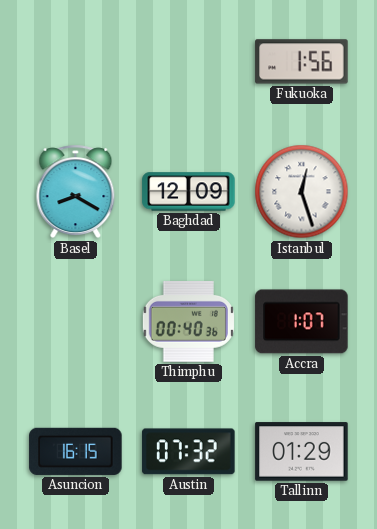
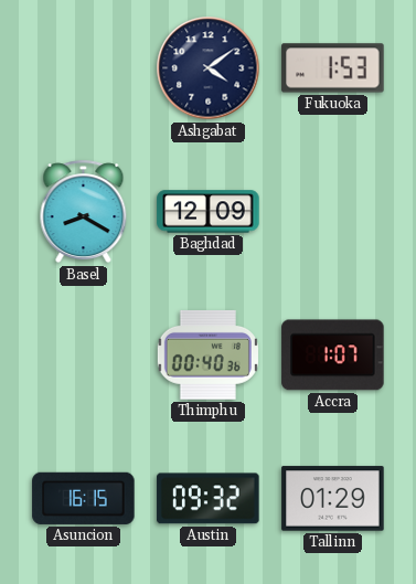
Ashgabat: none -> 4:09
Fukuoka: 1:56 -> 1:53
Istanbul: 12:27 -> none
Austin: 07:32 -> 09:32
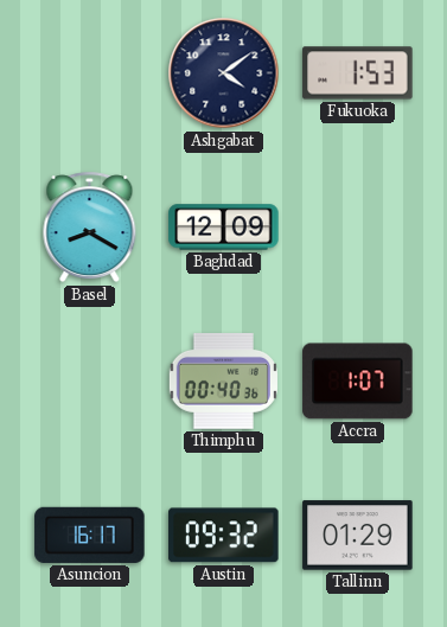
Asuncion: 16:15 -> 16:17
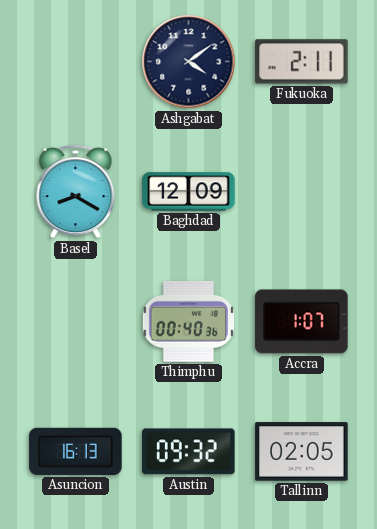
Fukuoka: 1:53 -> 2:11
Asuncion: 16:17 -> 16:13
Tallinn: 01:29 -> 02:05
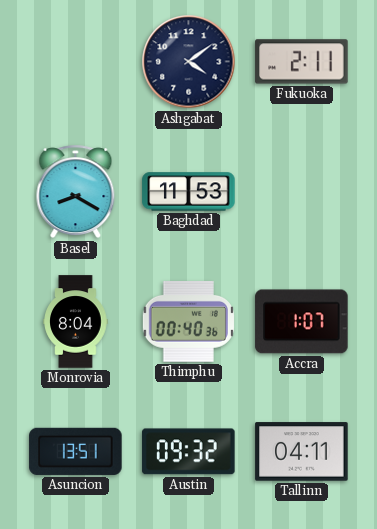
Baghdad: 12:09 -> 11:53
Monrovia: none -> 8:04
Asuncion: 16:13 -> 13:51
Tallinn: 02:05 -> 04:11
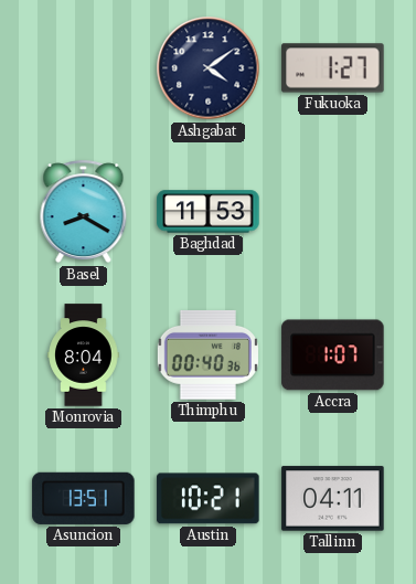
Fukuoka: 2:11 -> 1:27
Austin: 09:32 -> 10:21
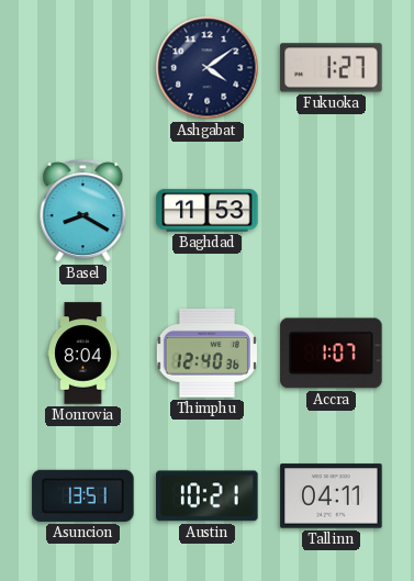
Thimphu: 00:40 -> 12:40
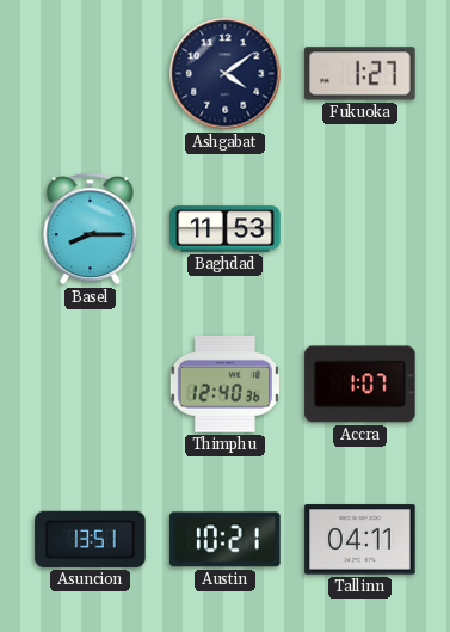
Basel: 8:20 -> 8:15
Monrovia: 8:04 -> none
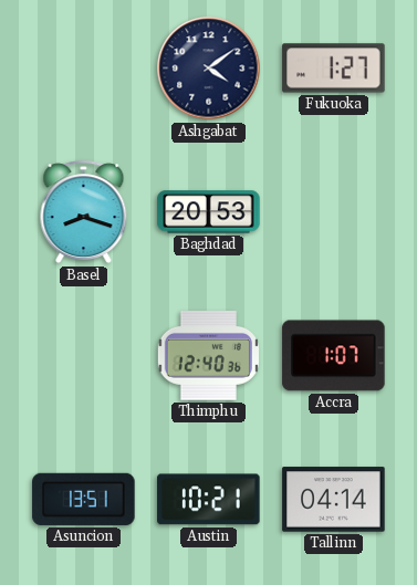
Basel: 8:15 -> 8:18
Baghdad: 11:53 -> 20:53
Tallinn: 04:11 -> 04:14
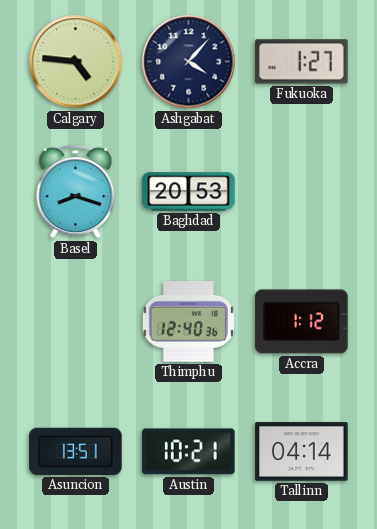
Calgary: none -> 4:46
Ashgabat: 4:09 -> 4:07
Accra: 1:07 -> 1:12
